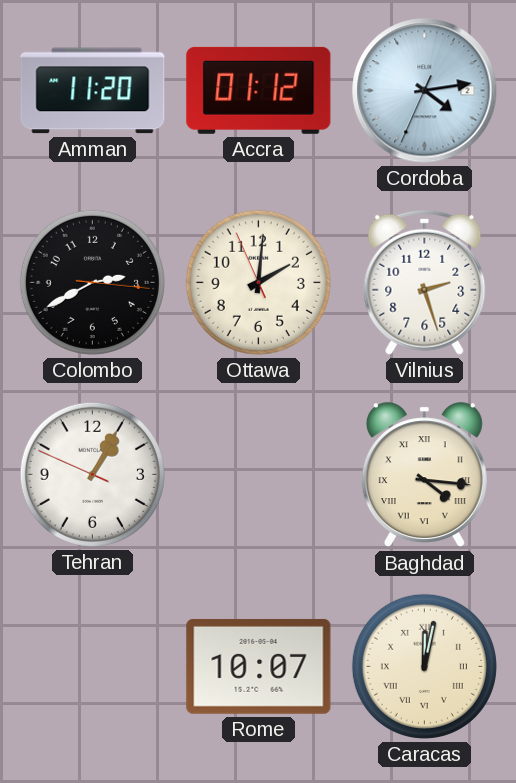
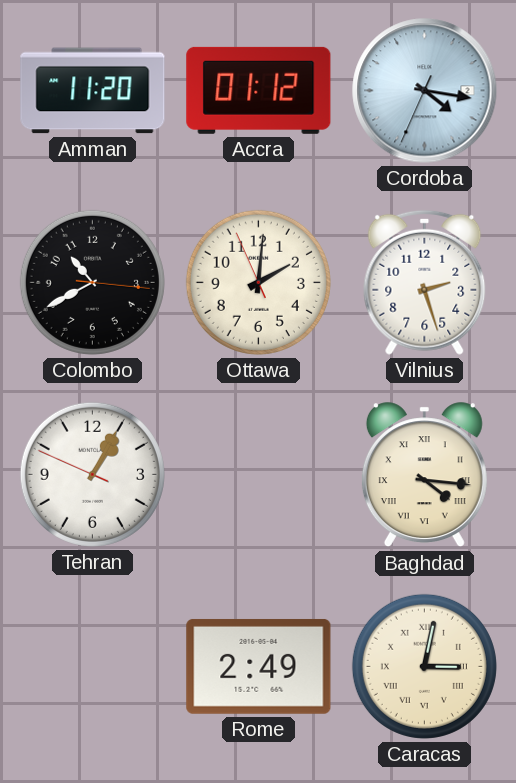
Cordoba: 4:13 -> 4:16
Colombo: 2:40 -> 10:40
Rome: 10:07 -> 2:49
Caracas: 12:02 -> 3:02
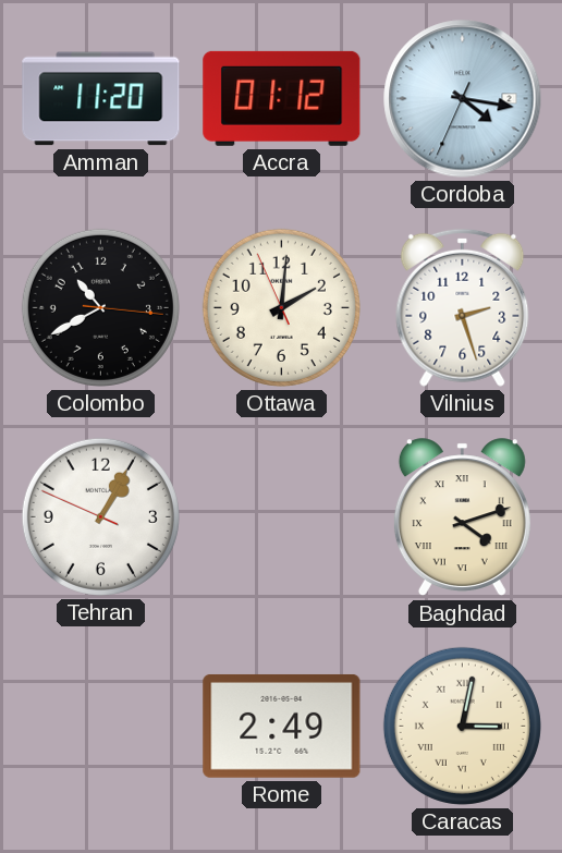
Baghdad: 4:16 -> 4:12
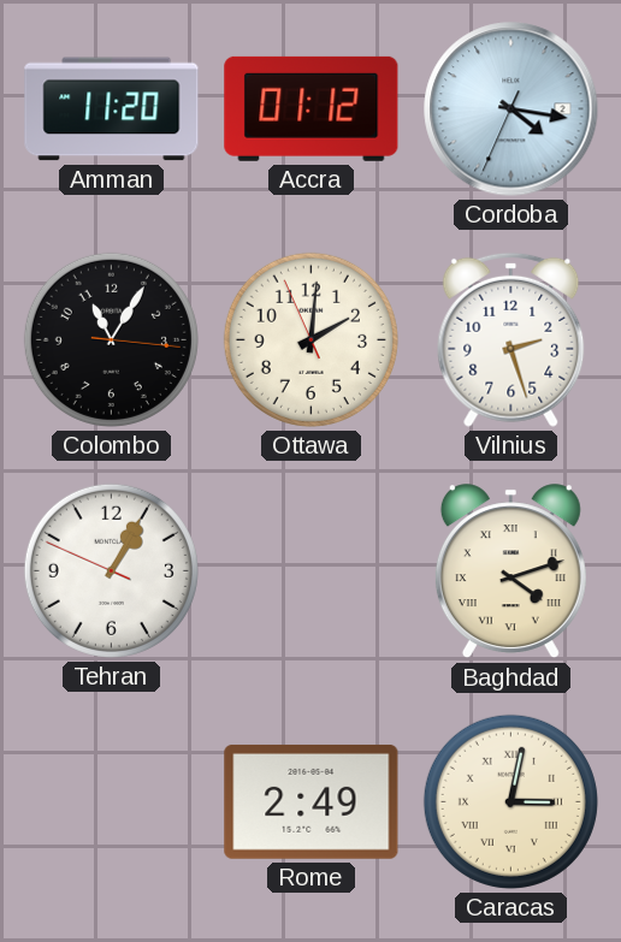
Colombo: 10:40 -> 11:05
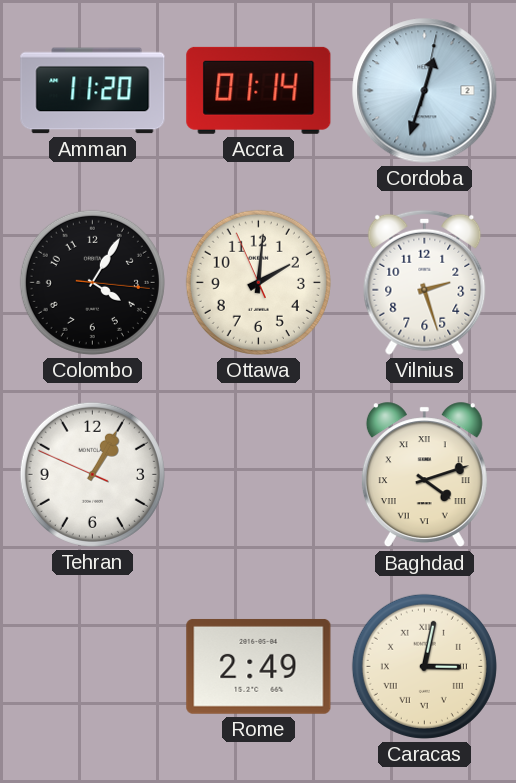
Accra: 01:12 -> 01:14
Cordoba: 4:16 -> 12:33
Colombo: 11:05 -> 4:05
